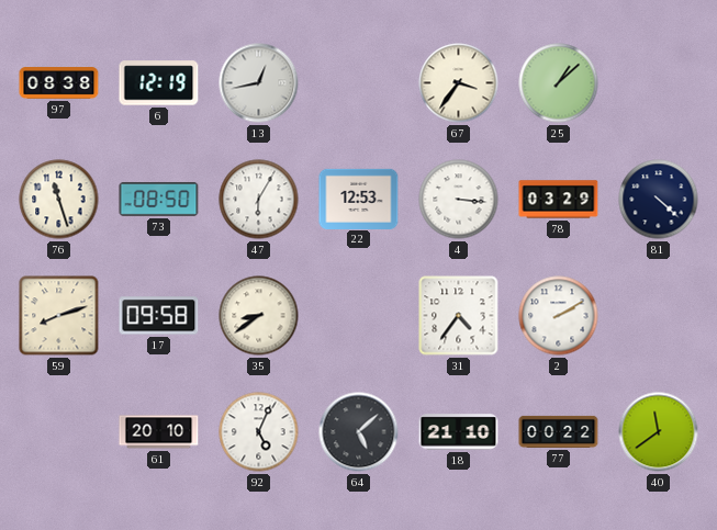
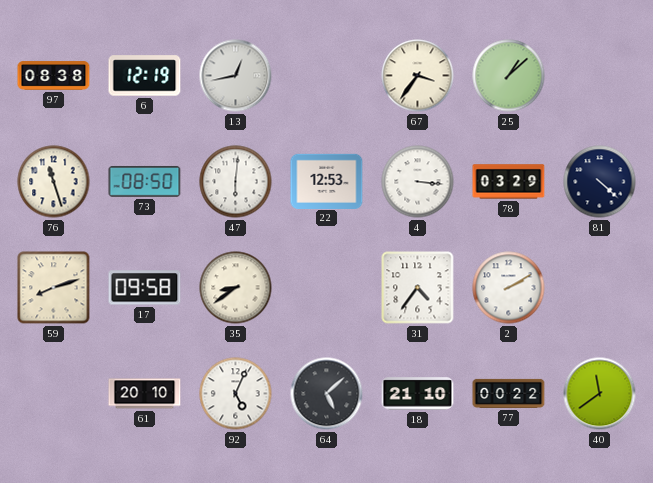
47: 6:05 -> 6:01
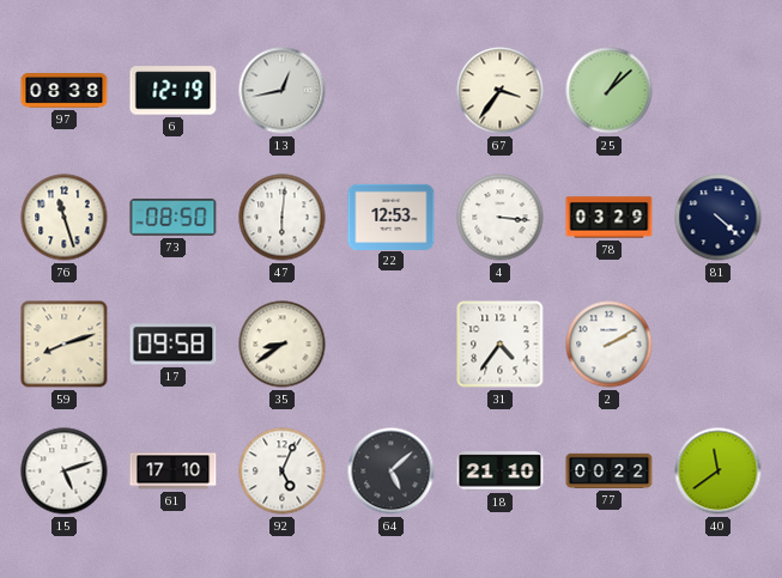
15: none -> 5:12
61: 20:10 -> 17:10
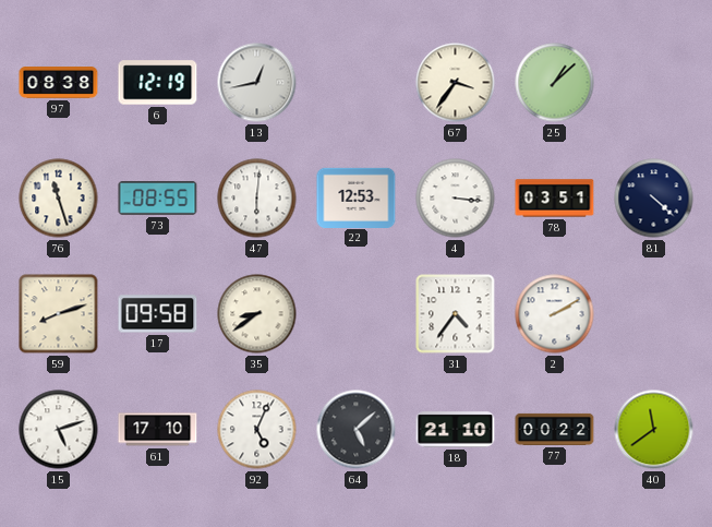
73: 08:50 -> 08:55
78: 03:29 -> 03:51
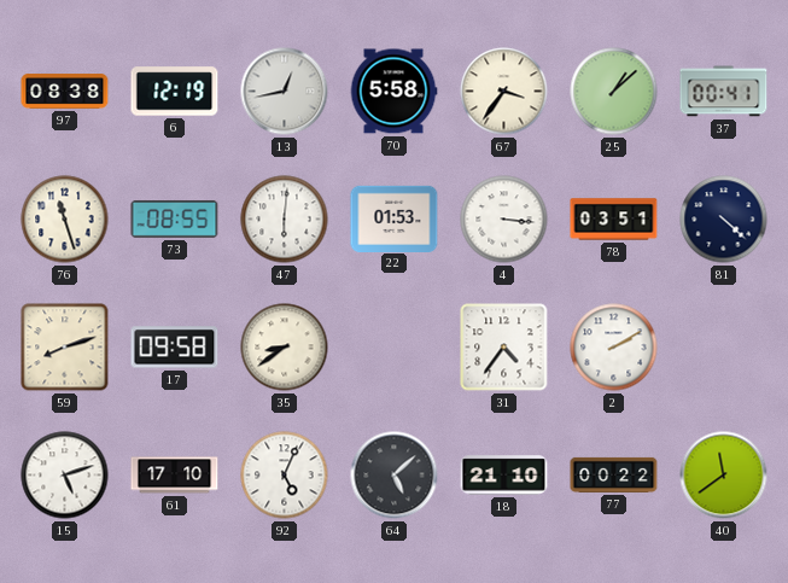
70: none -> 5:58
37: none -> 00:41
22: 12:53 -> 01:53
